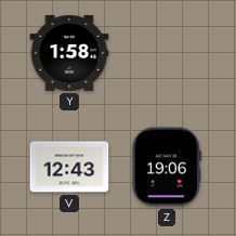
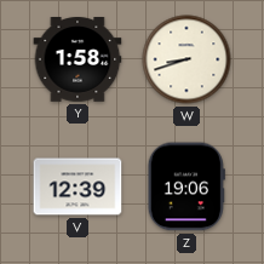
W: none -> 8:42
V: 12:43 -> 12:39
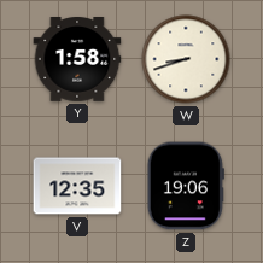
V: 12:39 -> 12:35
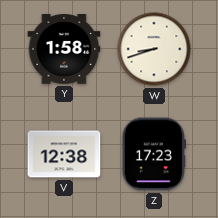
V: 12:35 -> 12:38
Z: 19:06 -> 17:23
